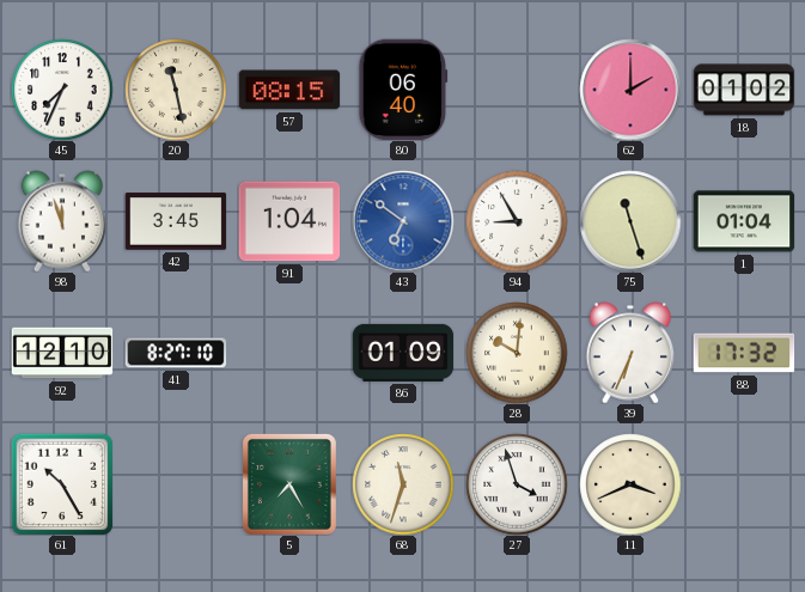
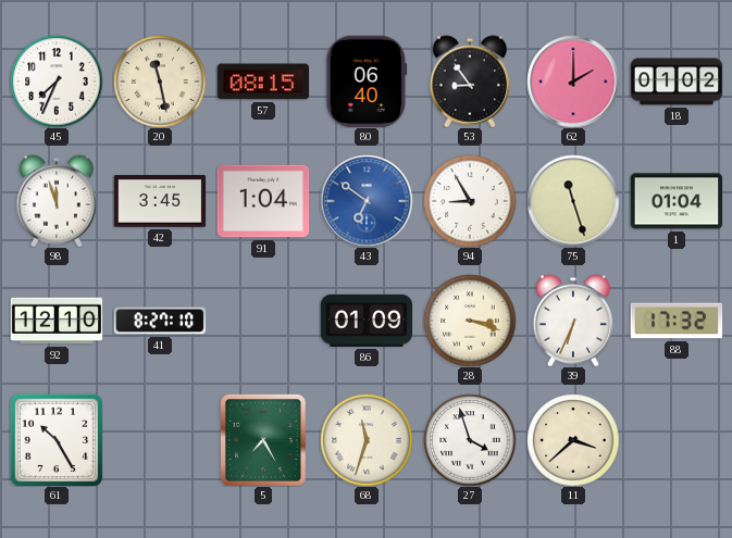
53: none -> 8:54
28: 10:01 -> 3:18
11: 3:41 -> 3:38
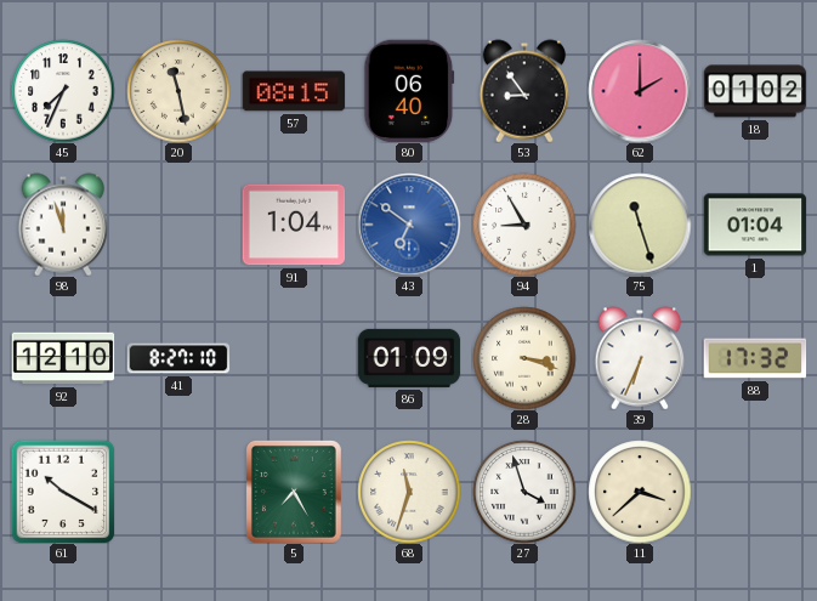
42: 3:45 -> none
61: 10:25 -> 10:20
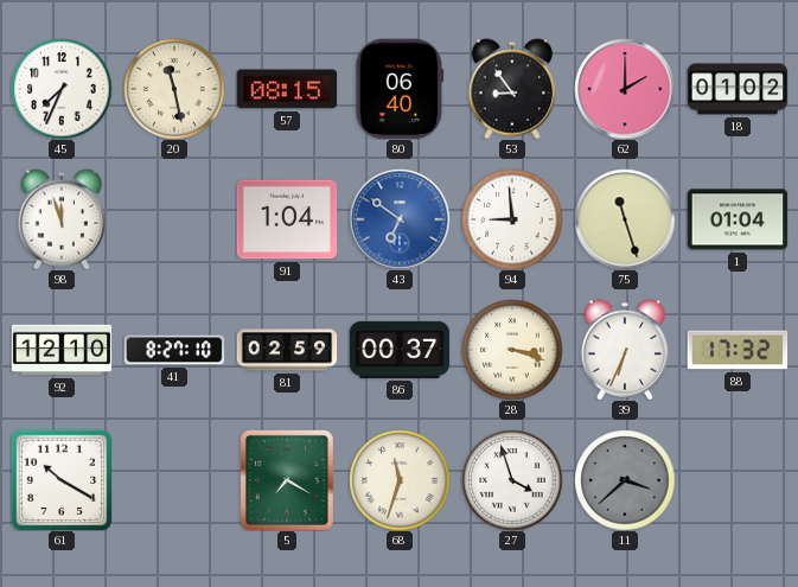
94: 8:55 -> 8:59
81: none -> 02:59
86: 01:09 -> 00:37
5: 7:25 -> 7:20
11 dial: cream -> grey
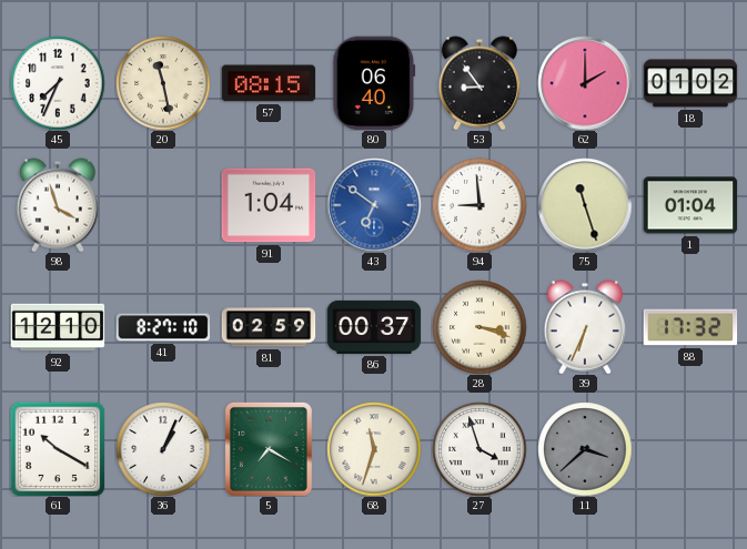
98: 11:57 -> 3:57
36: none -> 1:04
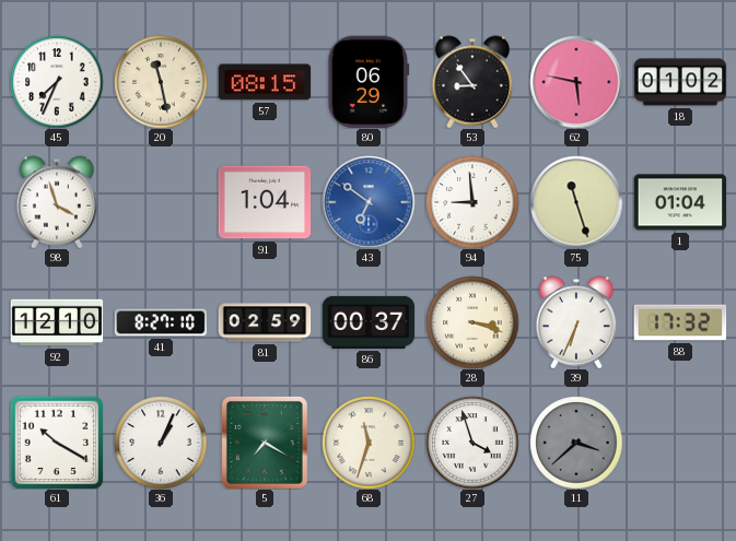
80: 06:40 -> 06:29
62: 2:00 -> 5:47
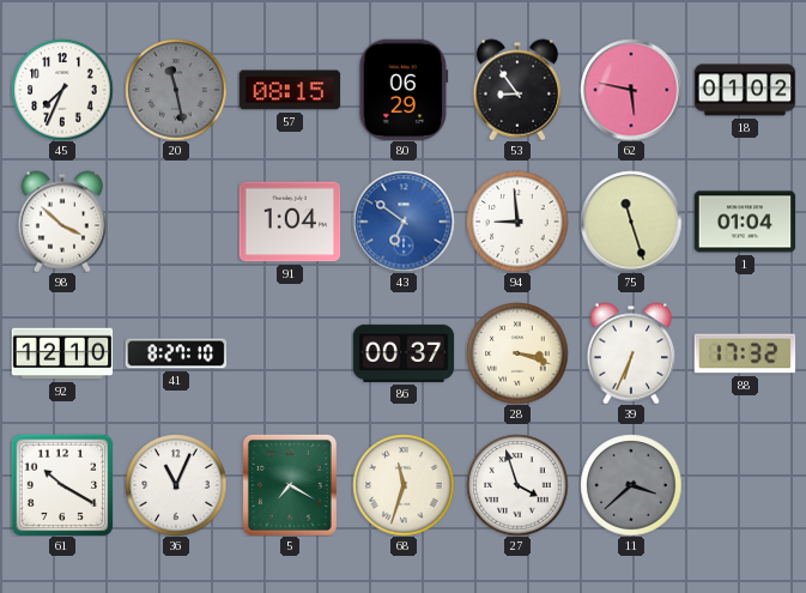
20 dial: cream -> grey
98: 3:57 -> 3:52
81: 02:59 -> none
36: 1:04 -> 11:04
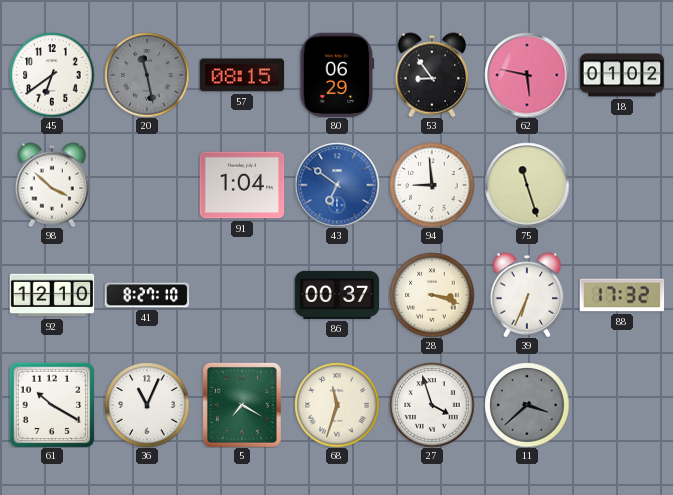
45: 7:34 -> 6:39
1: 01:04 -> none
